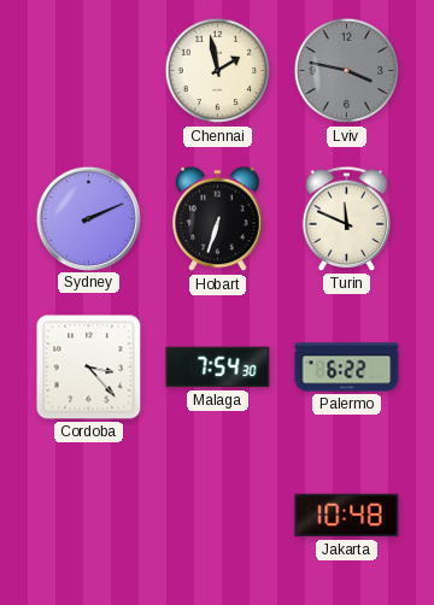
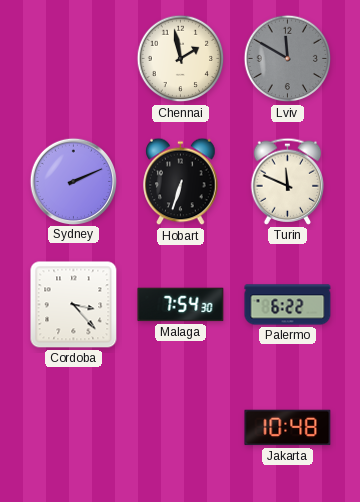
Lviv: 3:47 -> 11:50
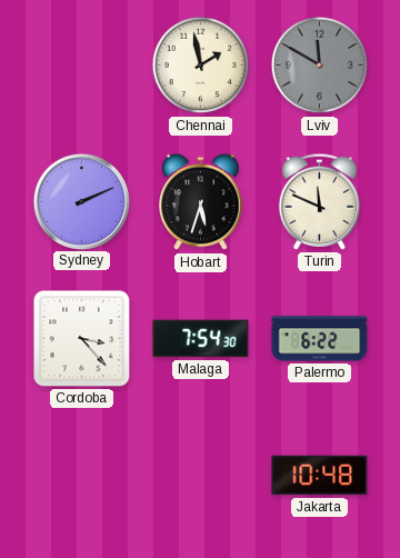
Hobart: 6:33 -> 5:33
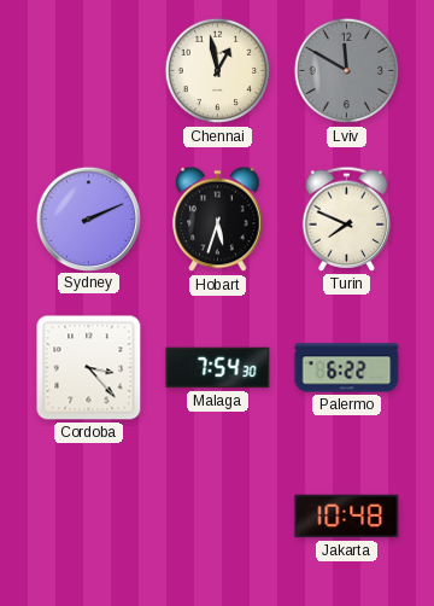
Chennai: 1:58 -> 12:58
Turin: 11:49 -> 7:49
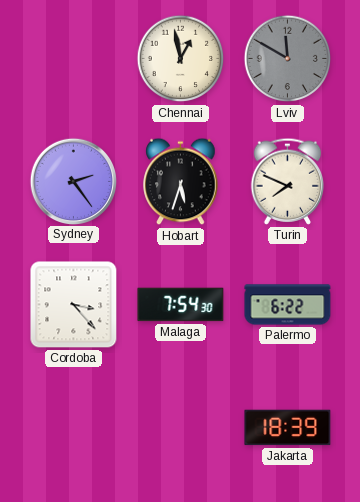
Sydney: 2:11 -> 2:24
Jakarta: 10:48 -> 18:39
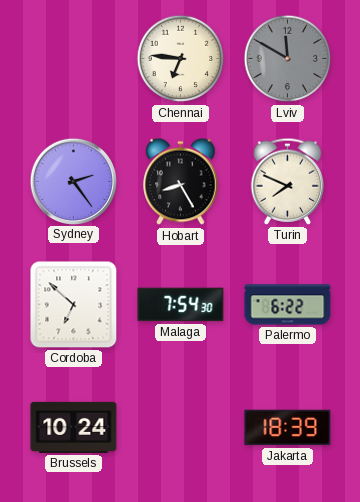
Chennai: 12:58 -> 6:46
Hobart: 5:33 -> 8:25
Cordoba: 3:23 -> 6:52
Brussels: none -> 10:24
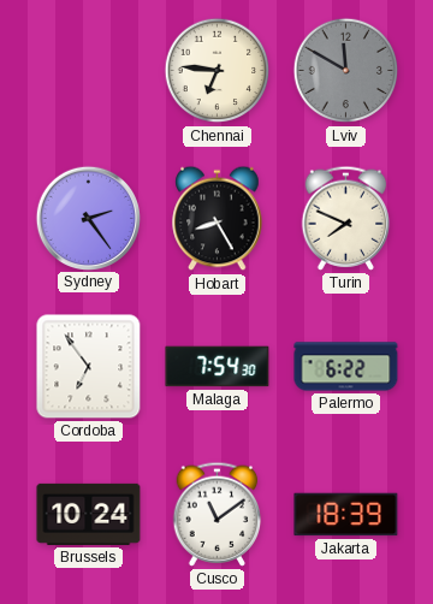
Cordoba: 6:52 -> 6:54
Cusco: none -> 11:09
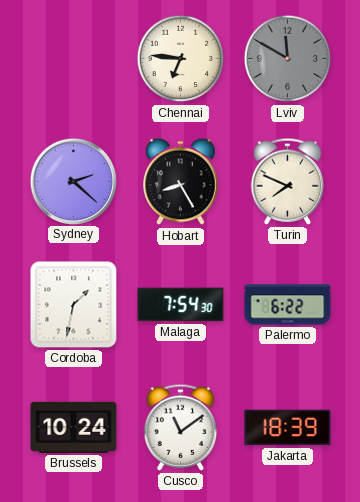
Sydney: 2:24 -> 2:22
Cordoba: 6:54 -> 1:32
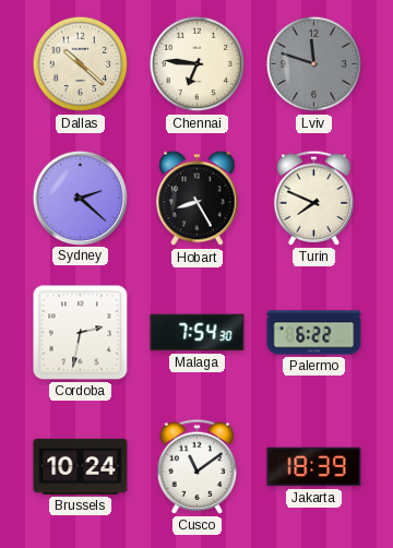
Dallas: none -> 10:22
Lviv: 11:50 -> 11:48
Cordoba: 1:32 -> 2:32
